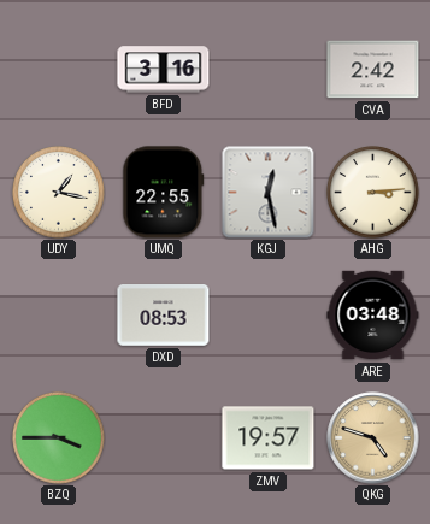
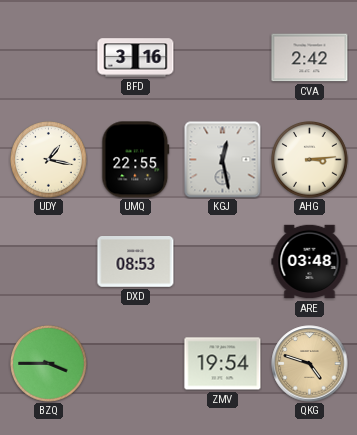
ZMV: 19:57 -> 19:54
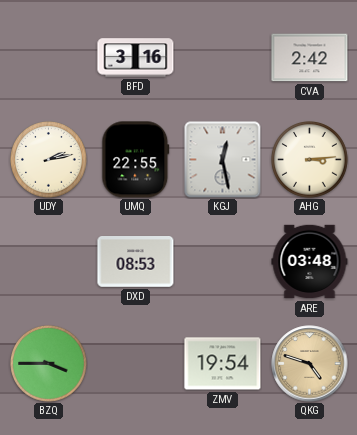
UDY: 1:17 -> 2:13
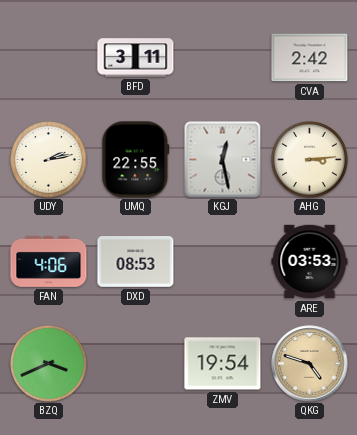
BFD: 3:16 -> 3:11
FAN: none -> 4:06
ARE: 03:48 -> 03:53
BZQ: 3:45 -> 3:41
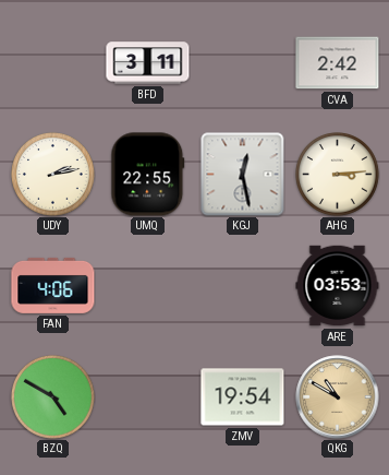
DXD: 08:53 -> none
BZQ: 3:41 -> 4:50
QKG: 4:48 -> 10:50
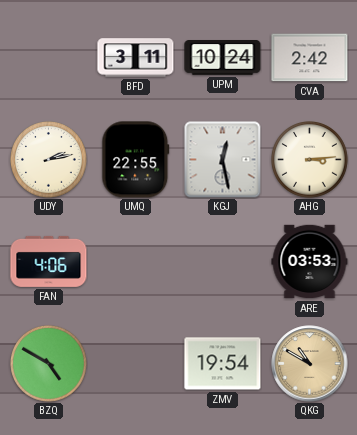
UPM: none -> 10:24
